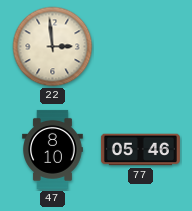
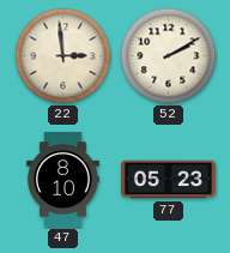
52: none -> 2:10
77: 05:46 -> 05:23
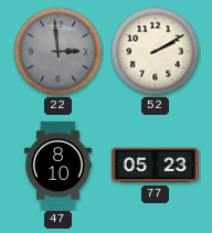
22 dial: cream -> grey
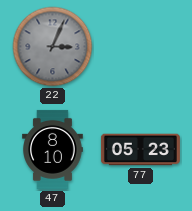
22: 2:59 -> 3:04
52: 2:10 -> none
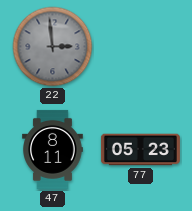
22: 3:04 -> 2:59
47: 8:10 -> 8:11
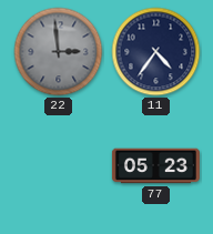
11: none -> 4:36
47: 8:11 -> none
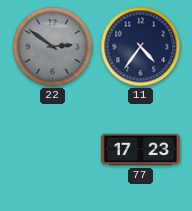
22: 2:59 -> 2:51
77: 05:23 -> 17:23
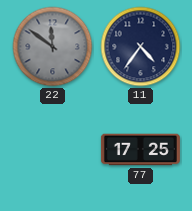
22: 2:51 -> 11:51
77: 17:23 -> 17:25
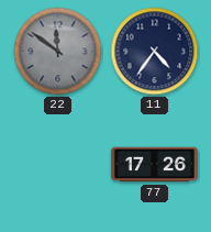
77: 17:25 -> 17:26
